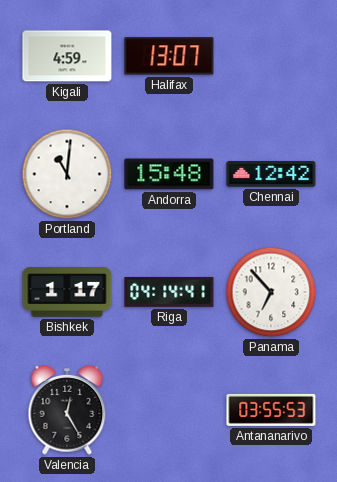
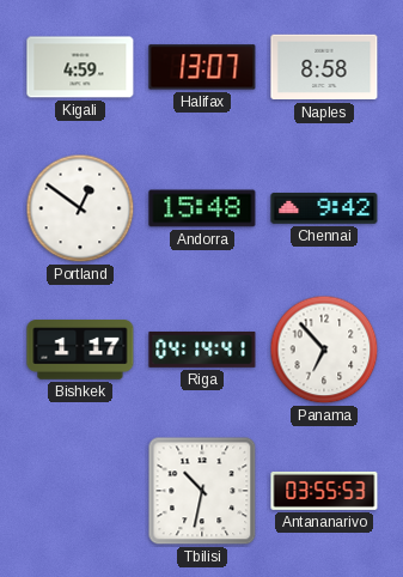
Naples: none -> 8:58
Portland: 11:01 -> 12:51
Chennai: 12:42 -> 9:42
Valencia: 12:25 -> none
Tbilisi: none -> 10:32
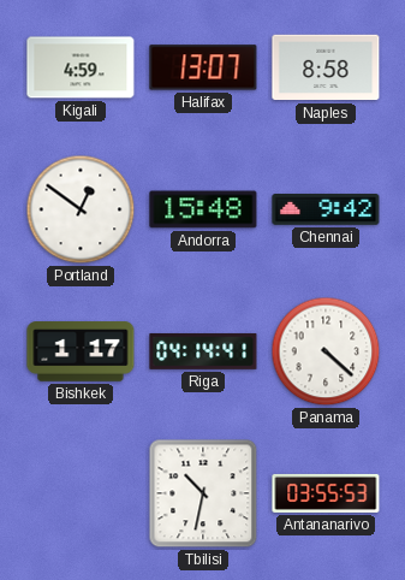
Panama: 6:53 -> 4:22
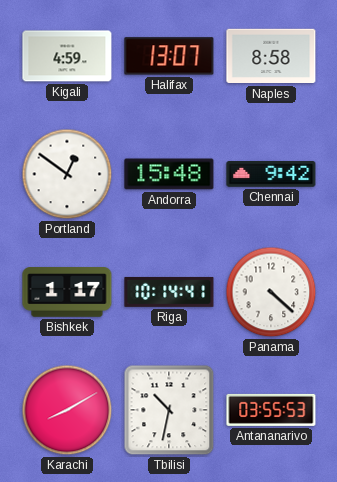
Riga: 04:14 -> 10:14
Karachi: none -> 8:10
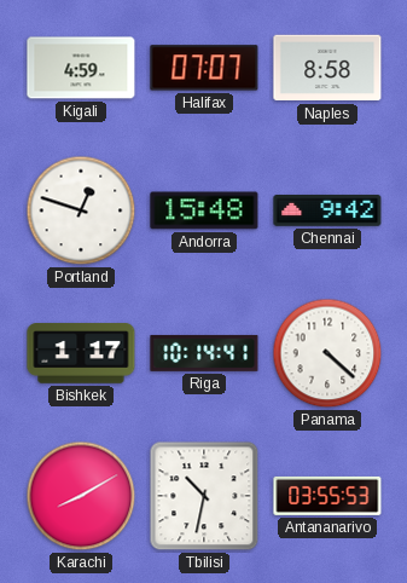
Halifax: 13:07 -> 07:07
Portland: 12:51 -> 12:48
